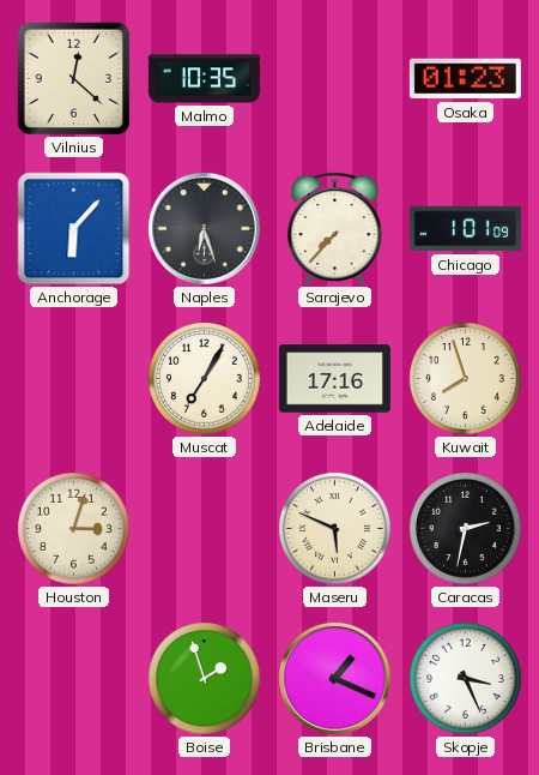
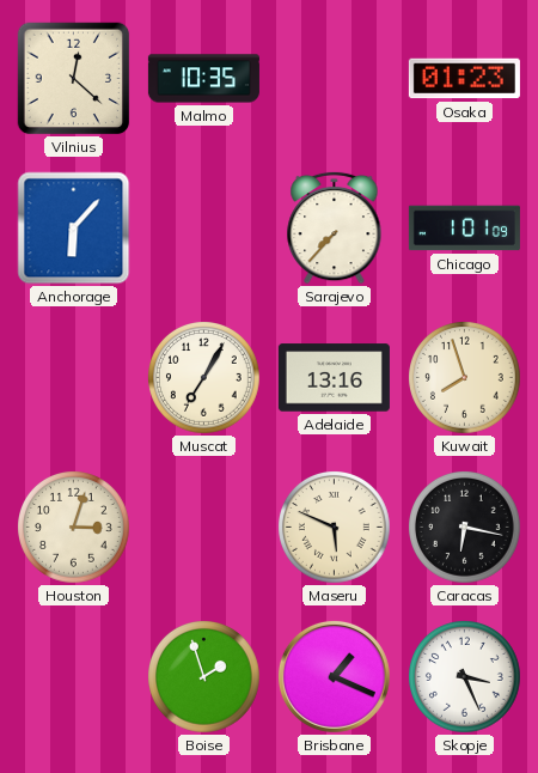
Naples: 6:27 -> none
Adelaide: 17:16 -> 13:16
Caracas: 2:32 -> 6:17
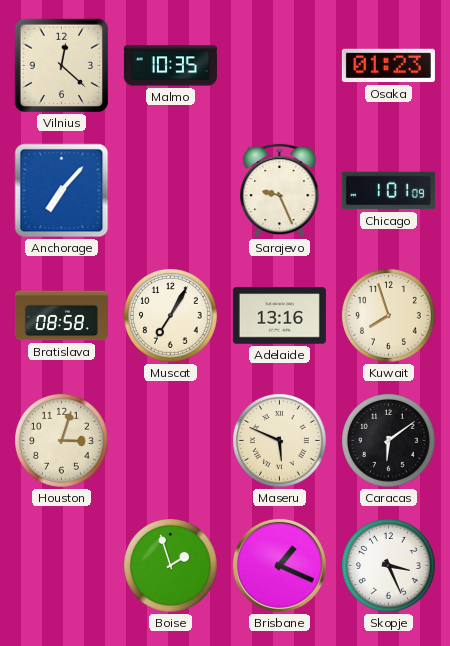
Anchorage: 6:07 -> 7:07
Sarajevo: 7:37 -> 9:26
Bratislava: none -> 08:58
Caracas: 6:17 -> 6:09
